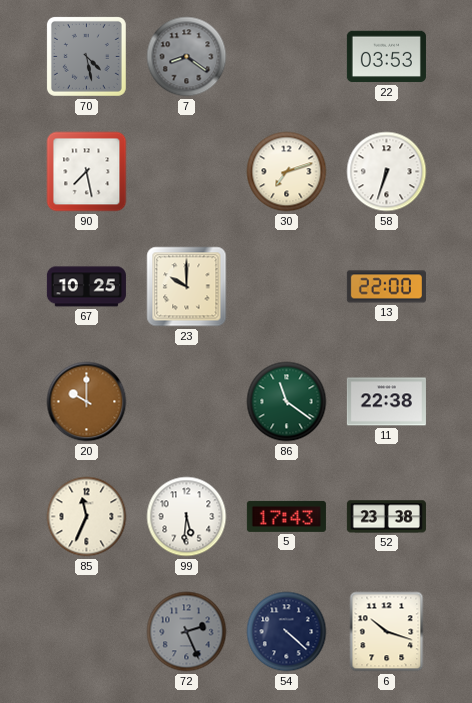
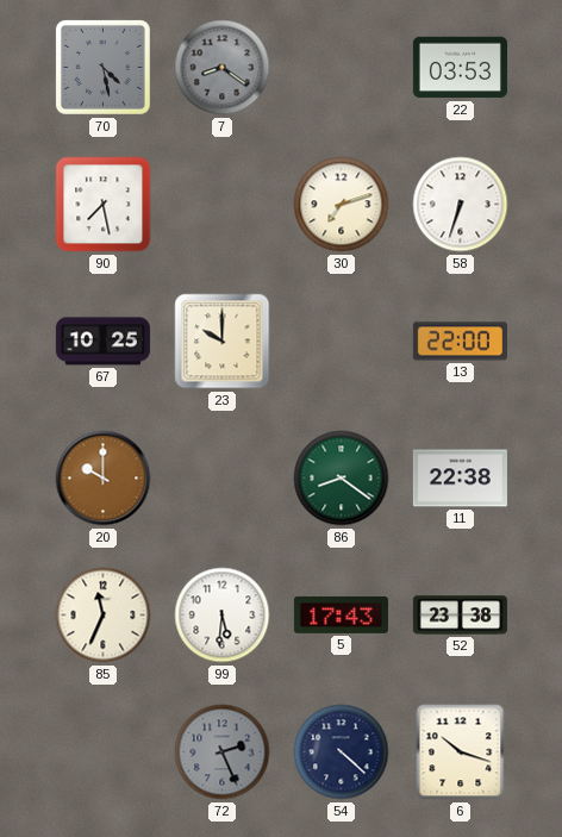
86: 11:21 -> 8:21
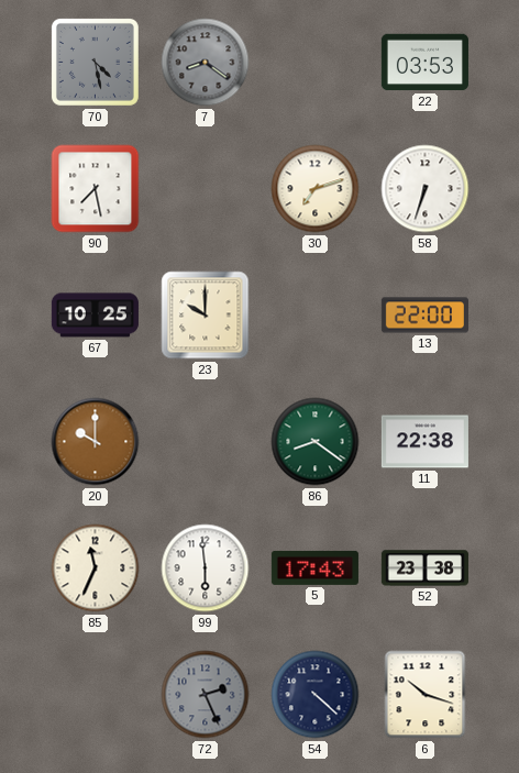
99: 5:31 -> 5:59
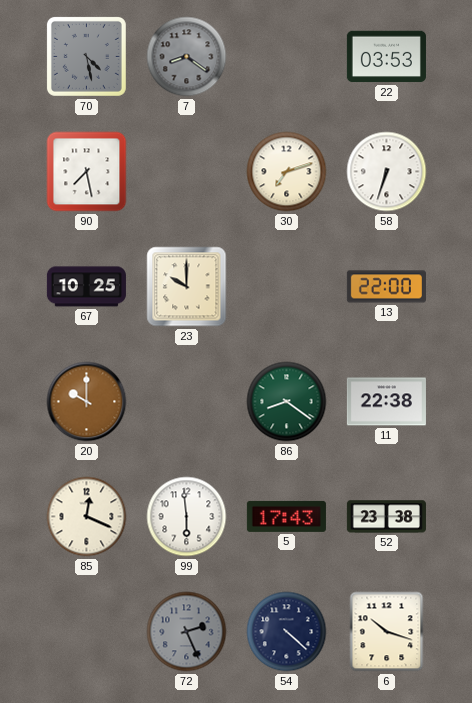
85: 11:34 -> 12:19
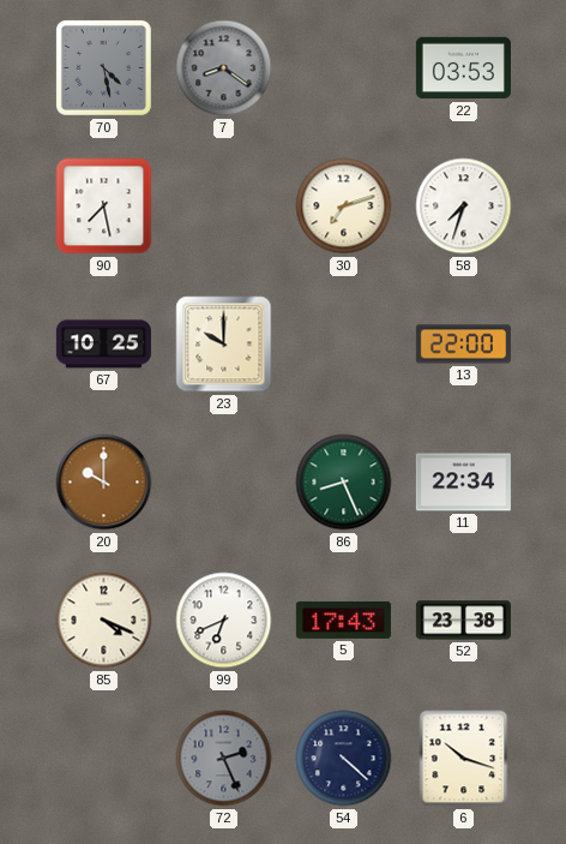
58: 6:33 -> 7:33
86: 8:21 -> 8:26
11: 22:38 -> 22:34
85: 12:19 -> 4:19
99: 5:59 -> 6:41
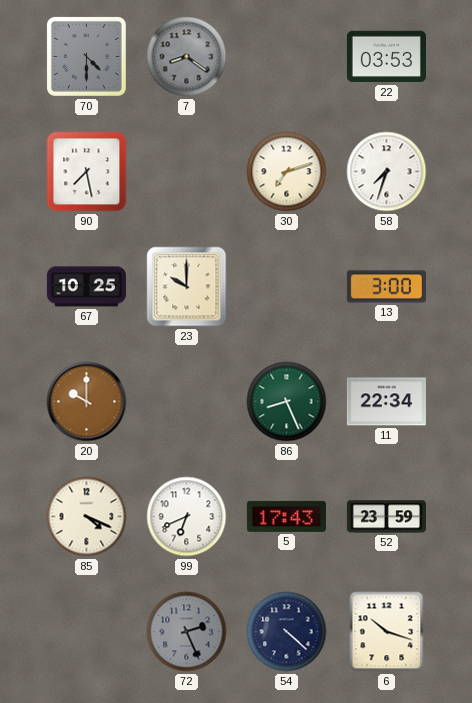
70: 4:28 -> 4:30
13: 22:00 -> 3:00
52: 23:38 -> 23:59
